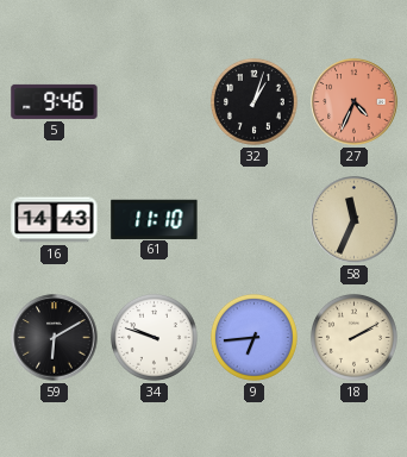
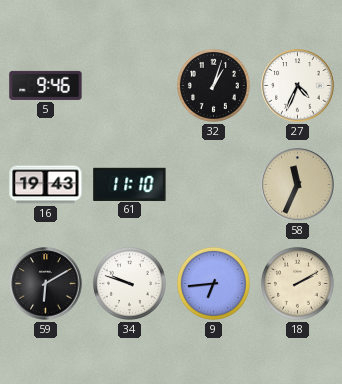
27 dial: salmon -> white
16: 14:43 -> 19:43
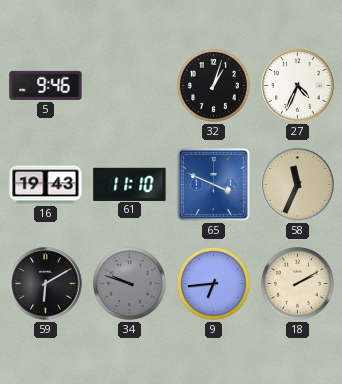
65: none -> 3:49
34 dial: white -> grey
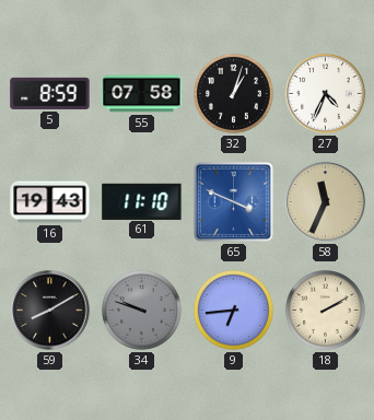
5: 9:46 -> 8:59
55: none -> 07:58
59: 6:10 -> 8:10
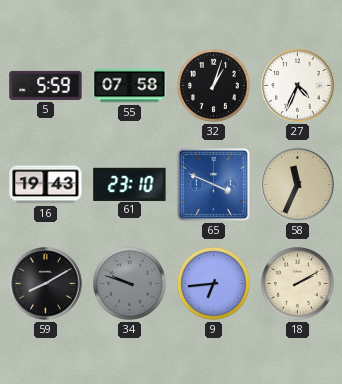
5: 8:59 -> 5:59
61: 11:10 -> 23:10
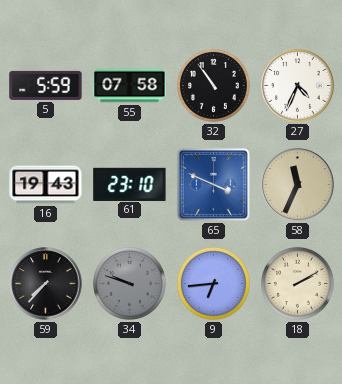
32: 1:03 -> 10:54
59: 8:10 -> 7:37
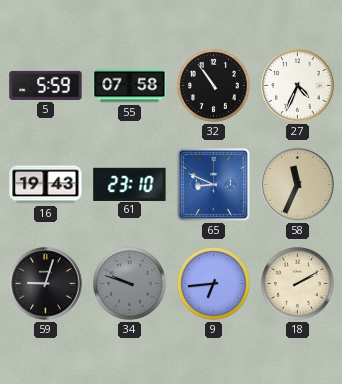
65: 3:49 -> 8:49
59: 7:37 -> 9:03
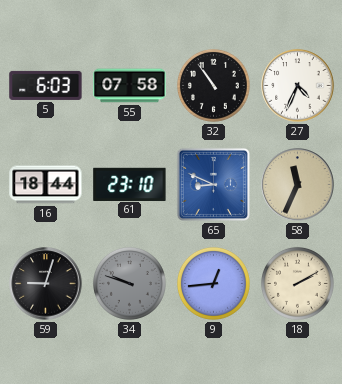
5: 5:59 -> 6:03
16: 19:43 -> 18:44
9: 6:44 -> 12:44
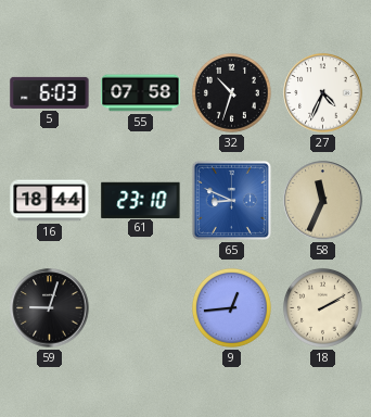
32: 10:54 -> 10:33
34: 9:48 -> none
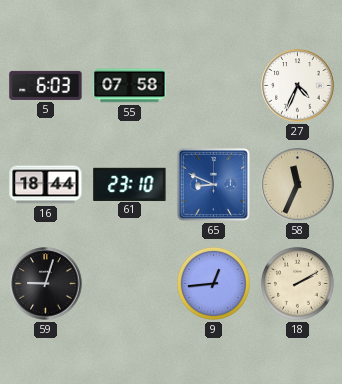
32: 10:33 -> none
